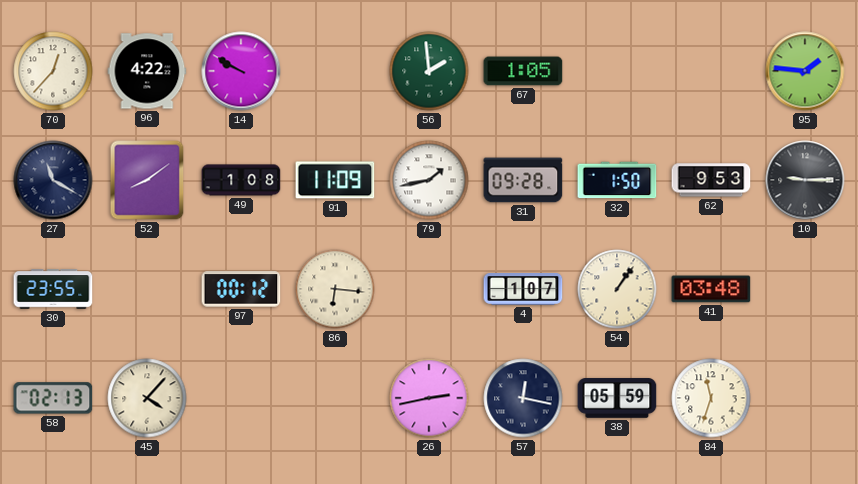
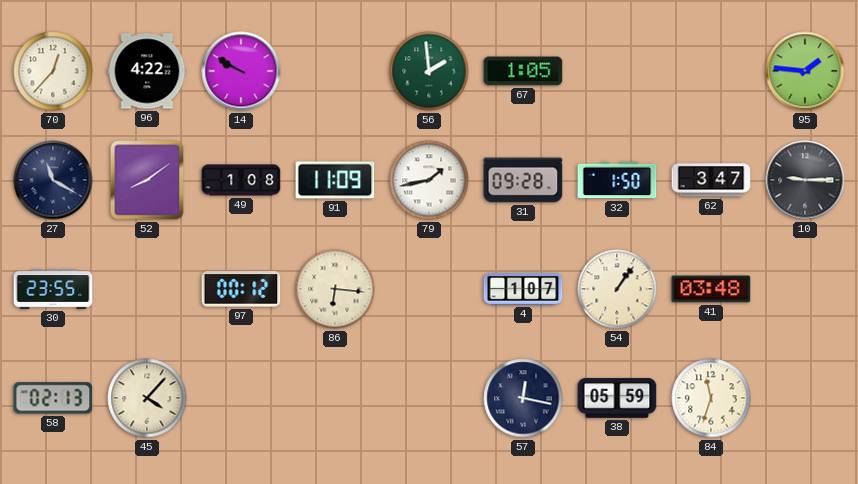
62: 9:53 -> 3:47
26: 2:43 -> none
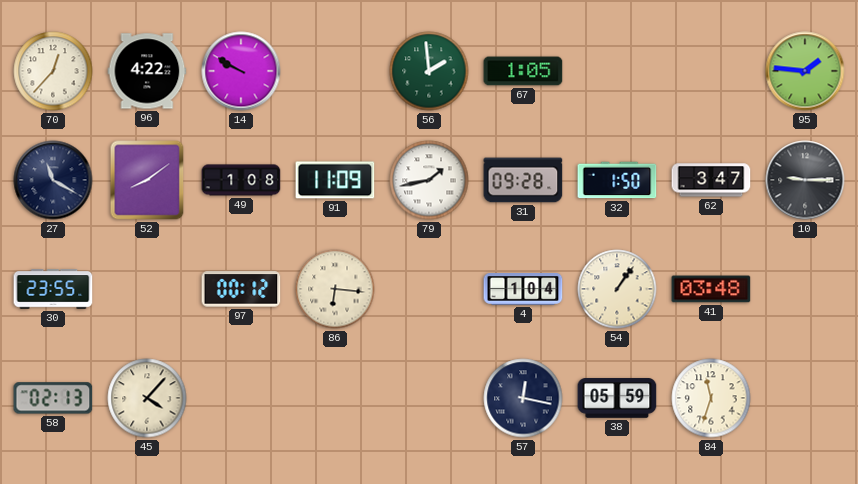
4: 1:07 -> 1:04
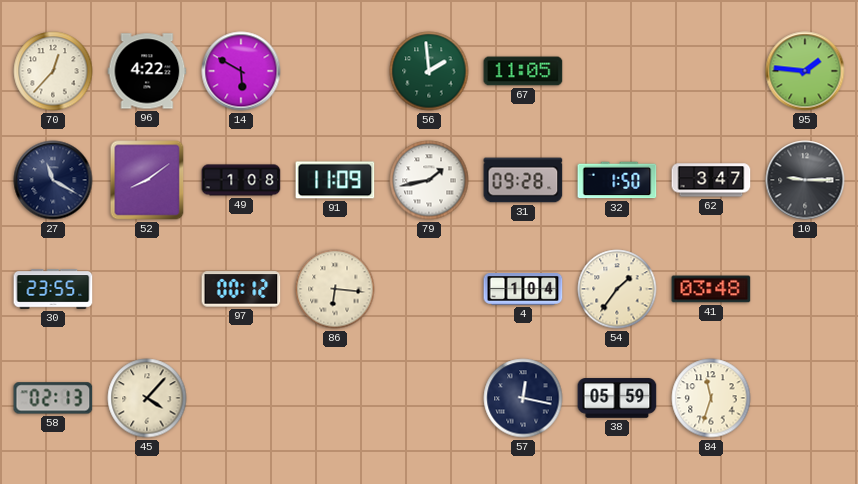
14: 9:50 -> 5:50
67: 1:05 -> 11:05
54: 1:06 -> 1:36
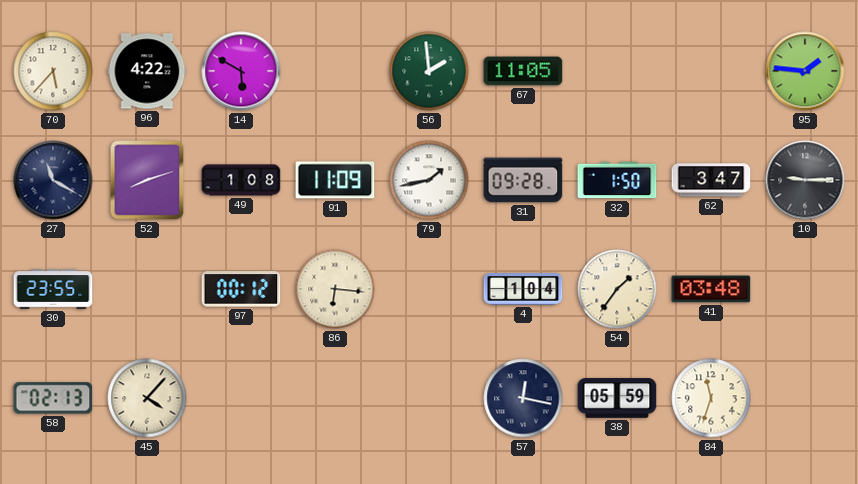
70: 12:37 -> 5:37
52: 8:09 -> 8:12
